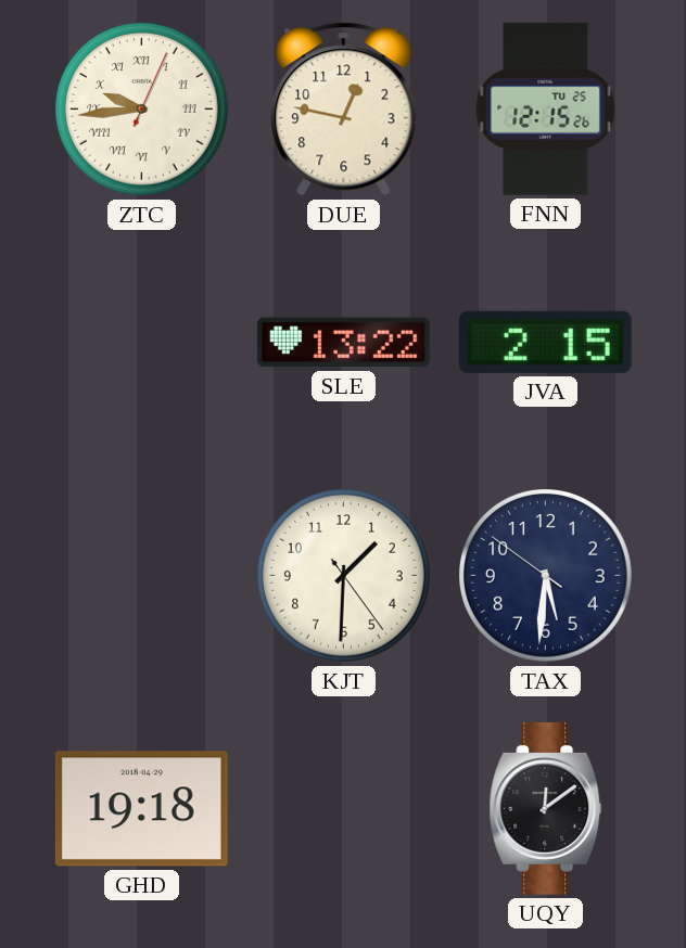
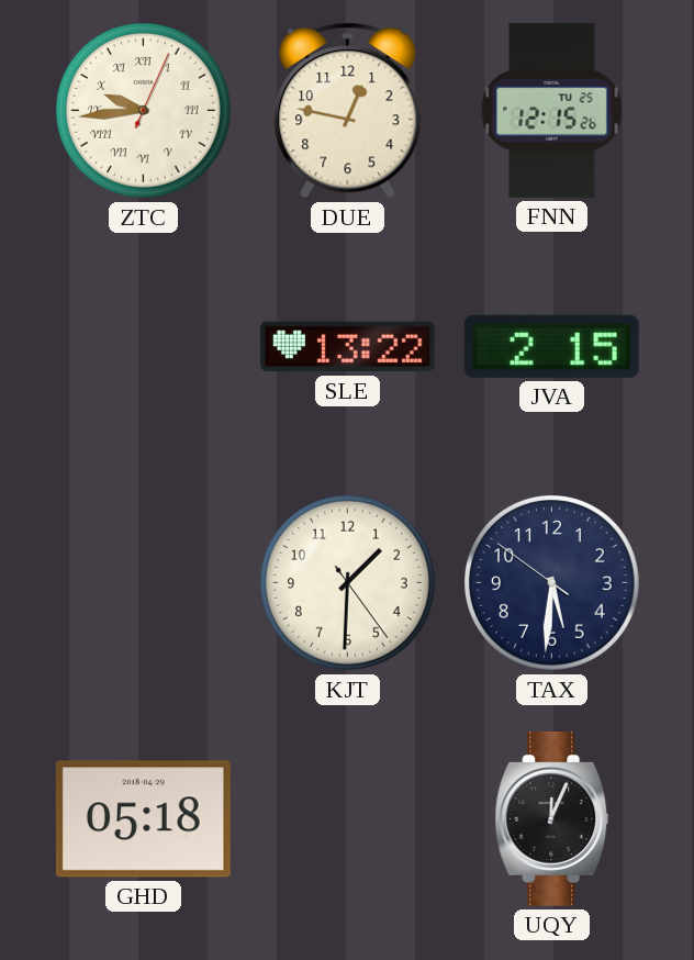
GHD: 19:18 -> 05:18
UQY: 12:09 -> 12:04
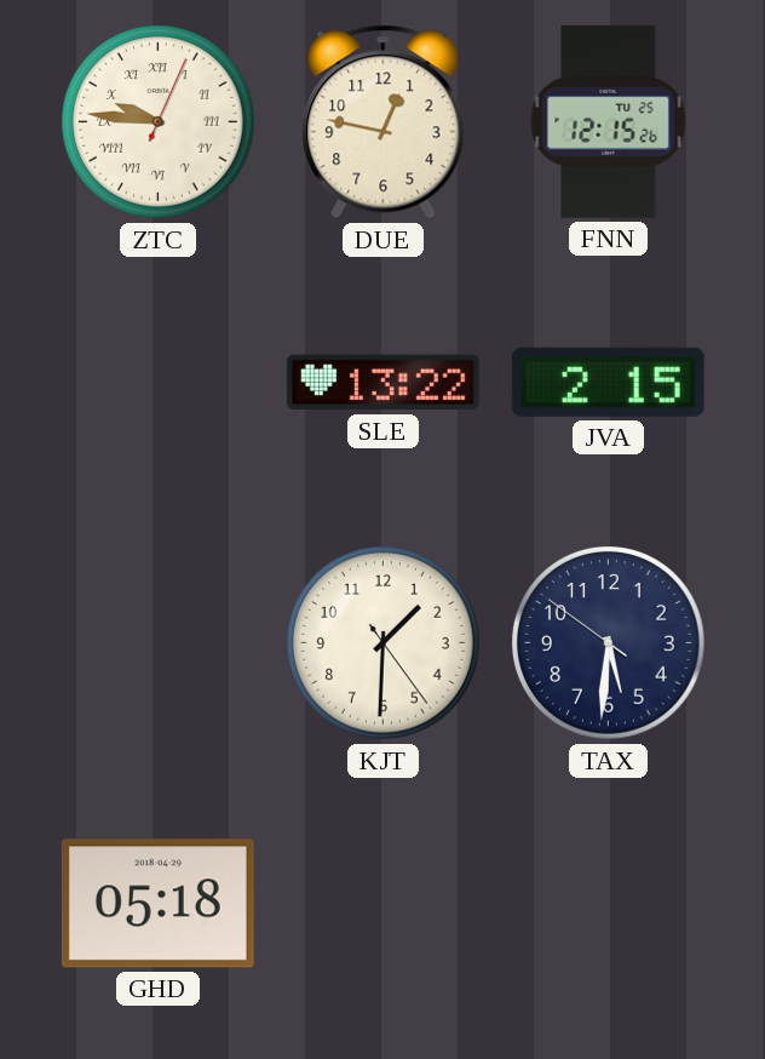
ZTC: 9:44 -> 9:46
UQY: 12:04 -> none
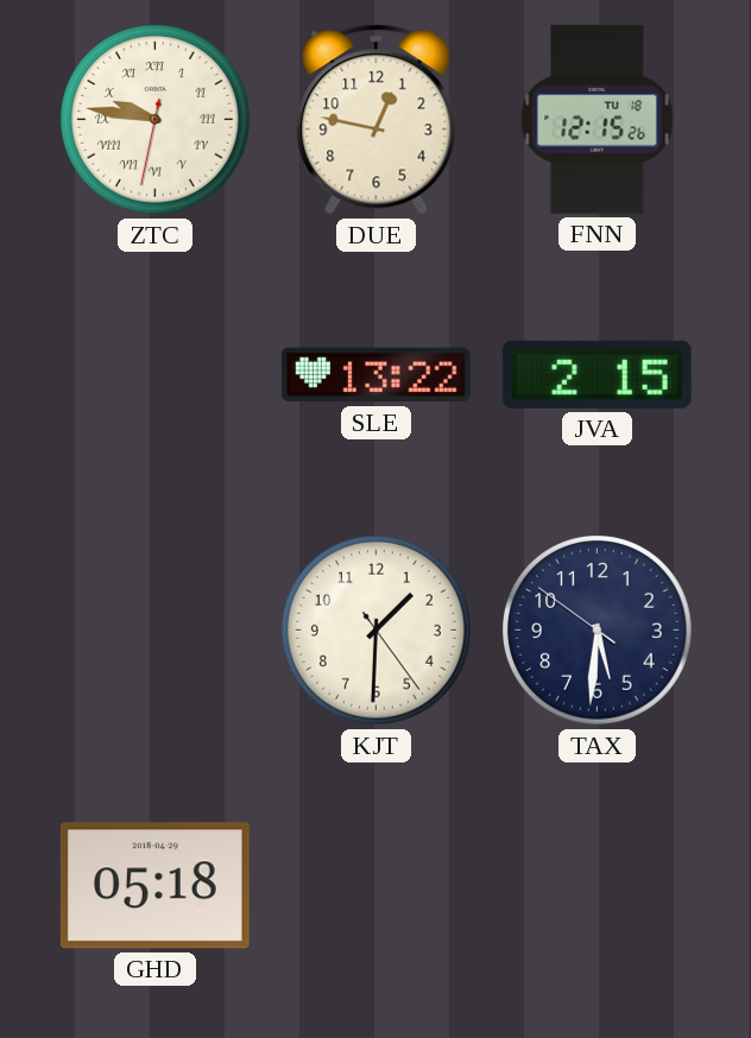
ZTC: 9:46:04 -> 9:46:32
FNN date: TU 25 -> TU 18
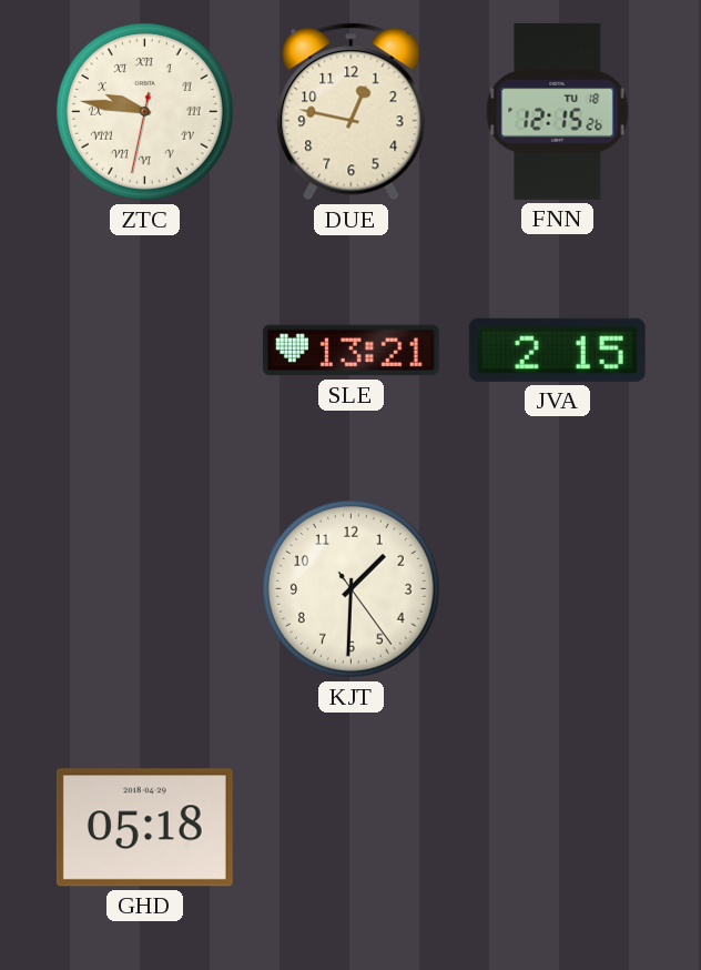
SLE: 13:22 -> 13:21
TAX: 5:30 -> none
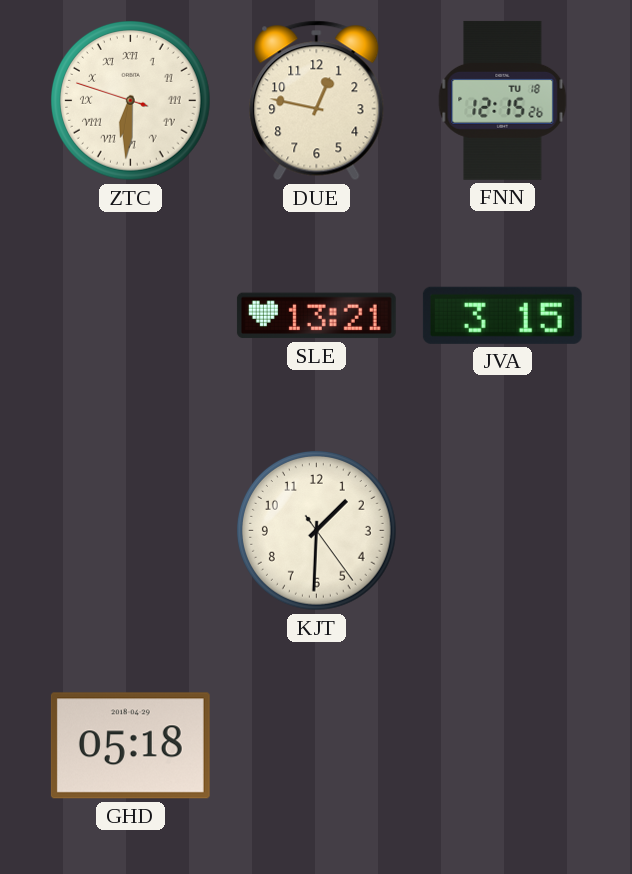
ZTC: 9:46 -> 6:30
JVA: 2:15 -> 3:15
